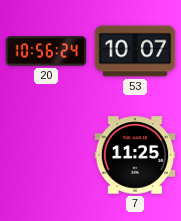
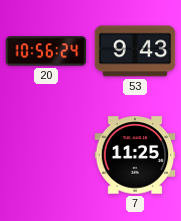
53: 10:07 -> 9:43
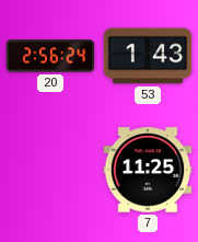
20: 10:56 -> 2:56
53: 9:43 -> 1:43
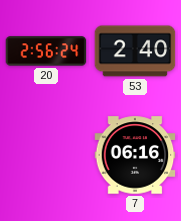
53: 1:43 -> 2:40
7: 11:25 -> 06:16
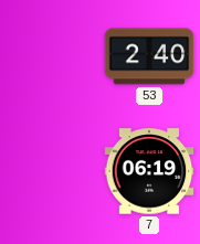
20: 2:56 -> none
7: 06:16 -> 06:19
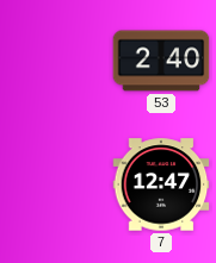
7: 06:19 -> 12:47
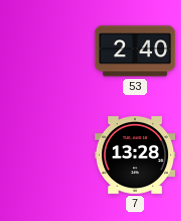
7: 12:47 -> 13:28
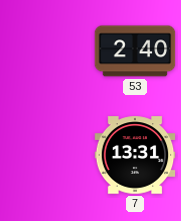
7: 13:28 -> 13:31
